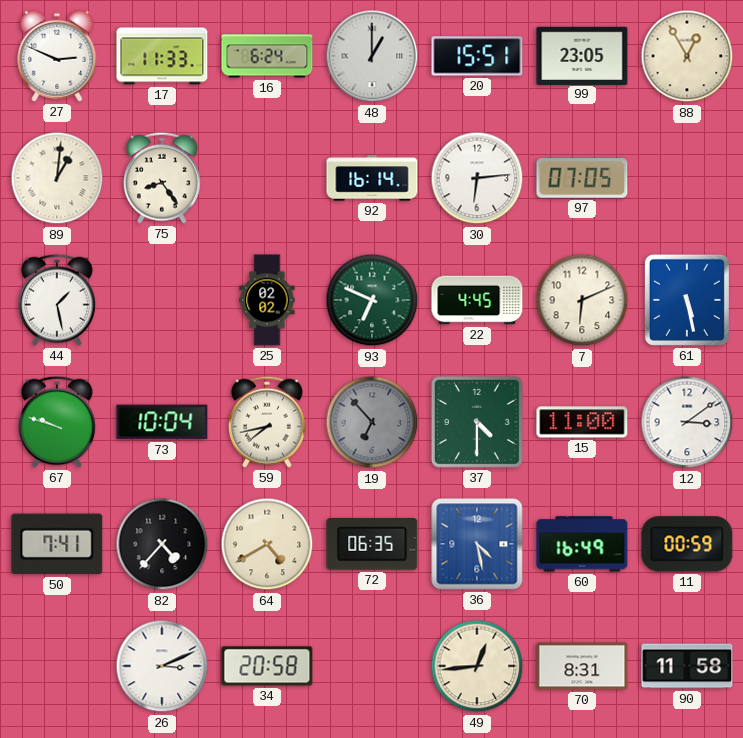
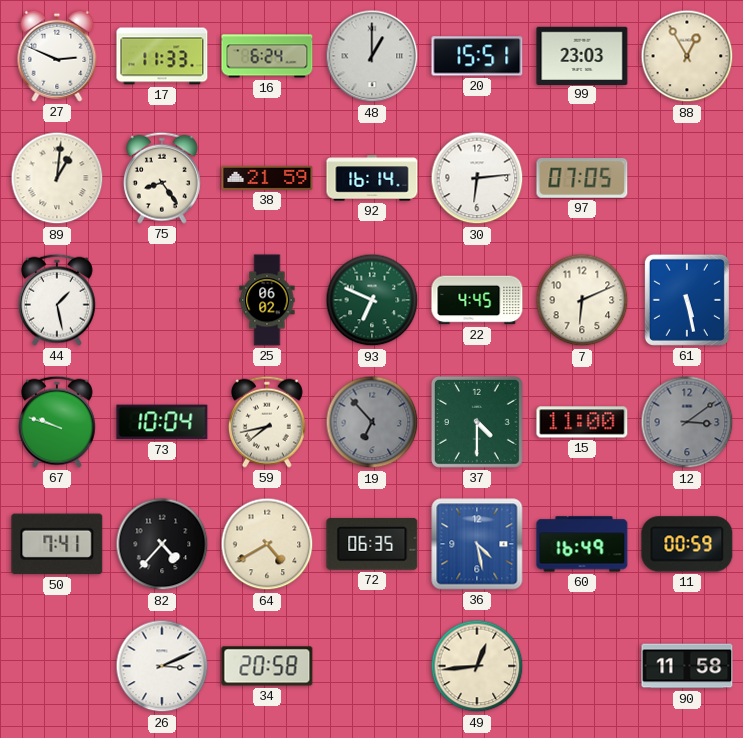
99: 23:05 -> 23:03
38: none -> 21:59
25: 02:02 -> 06:02
12 dial: white -> grey
70: 8:31 -> none
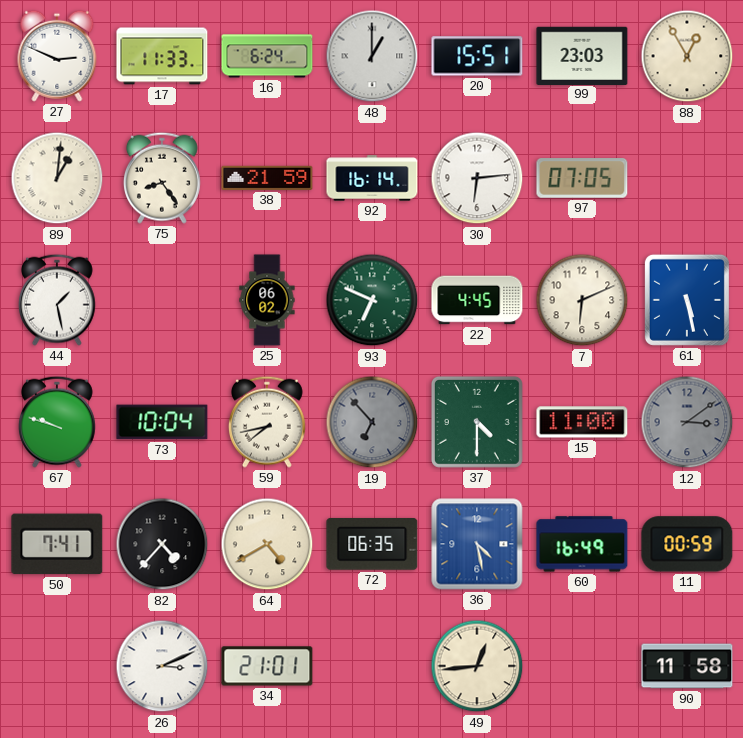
34: 20:58 -> 21:01
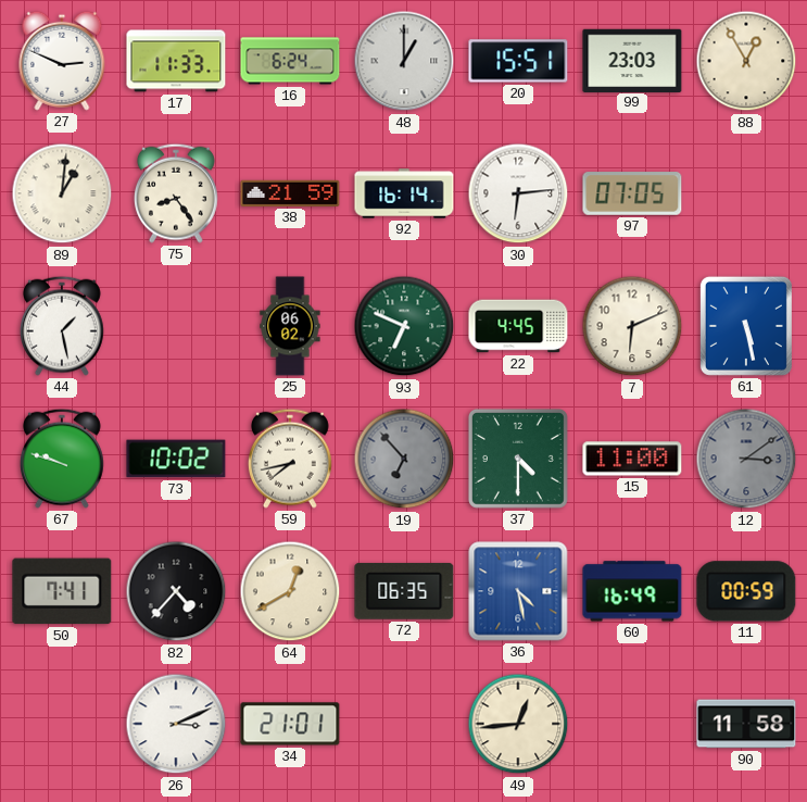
73: 10:04 -> 10:02
64: 4:40 -> 12:40
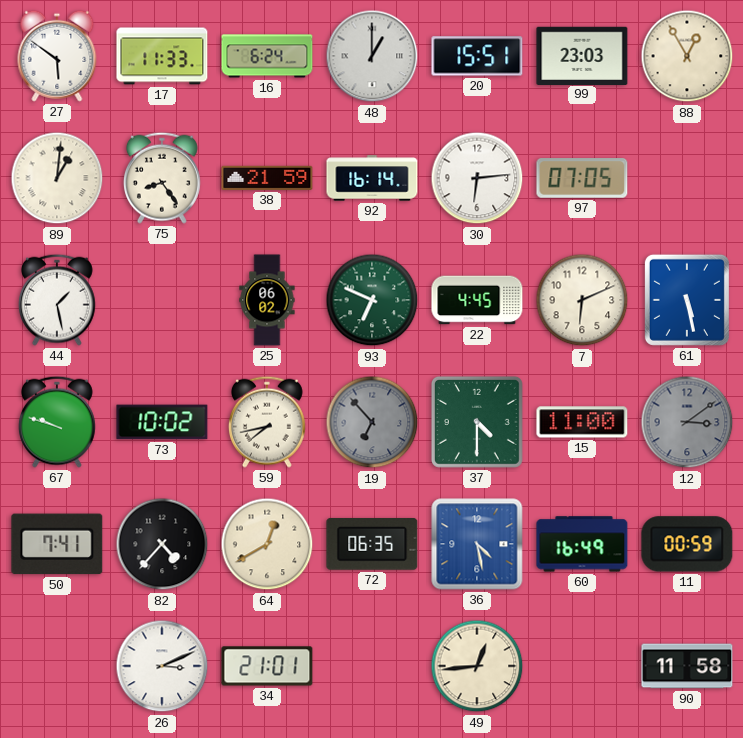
27: 2:49 -> 5:51
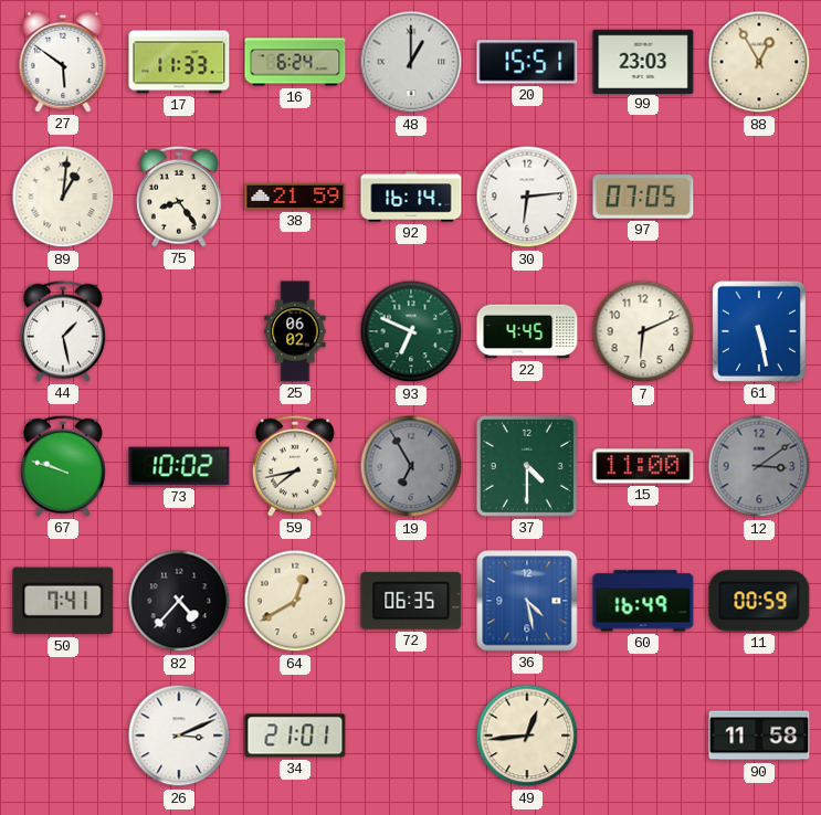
19: 6:53 -> 6:55
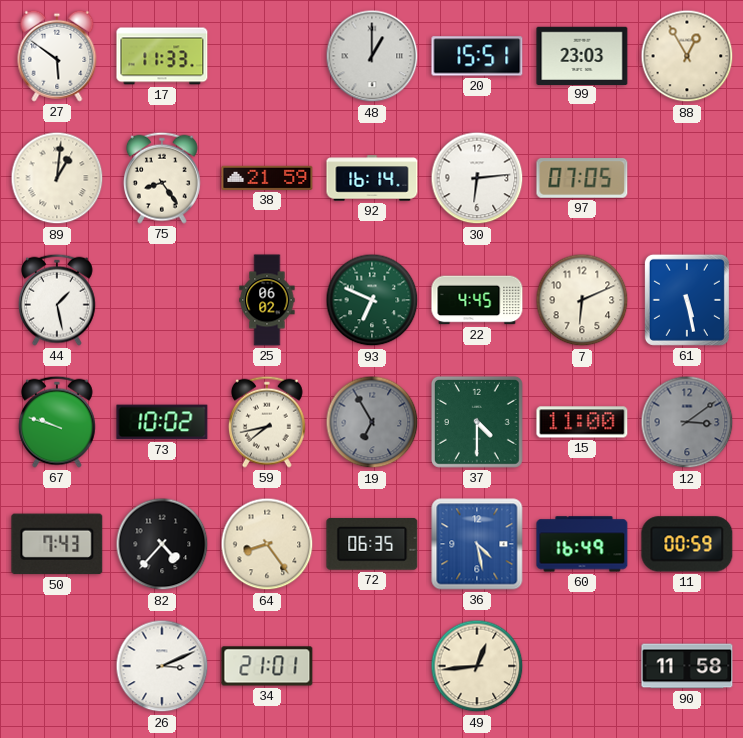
16: 6:24 -> none
50: 7:41 -> 7:43
64: 12:40 -> 8:24
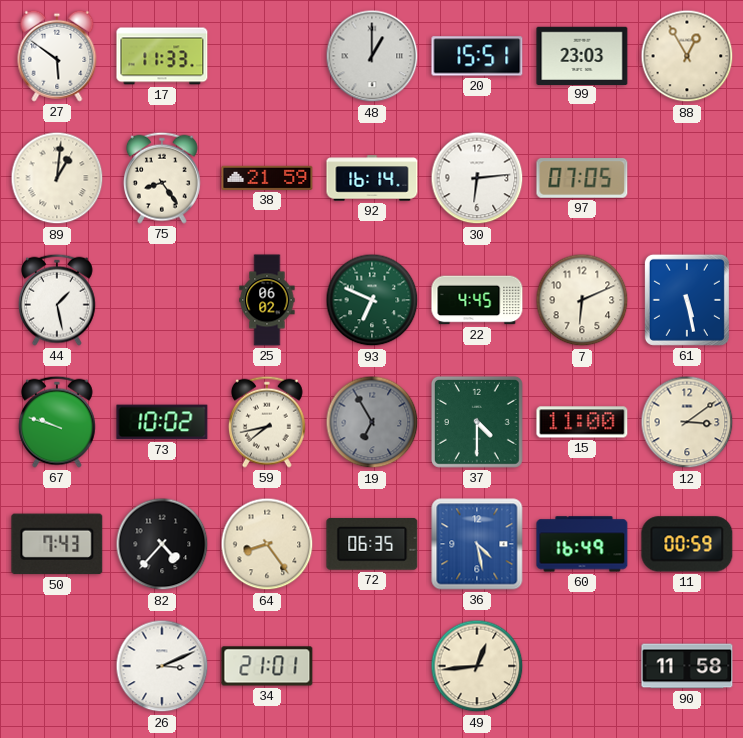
12 dial: grey -> cream
